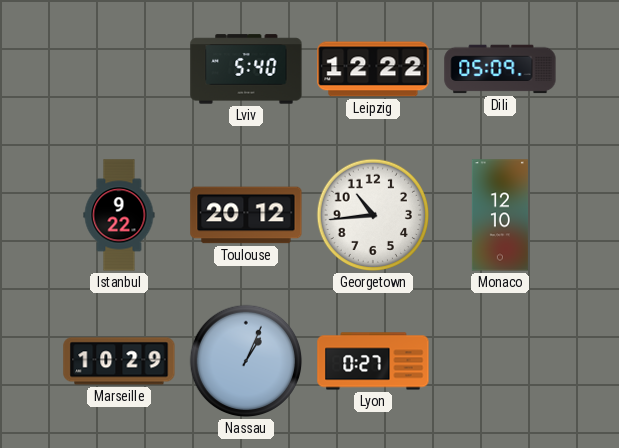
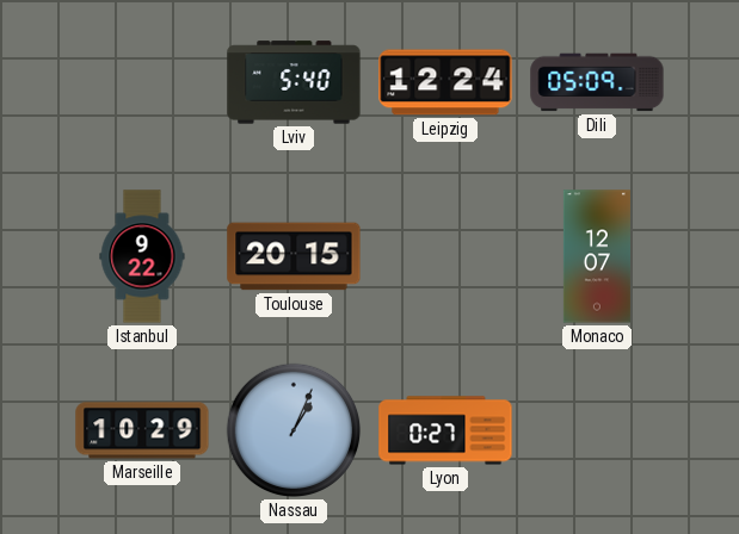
Leipzig: 12:22 -> 12:24
Toulouse: 20:12 -> 20:15
Georgetown: 10:44 -> none
Monaco: 12:10 -> 12:07
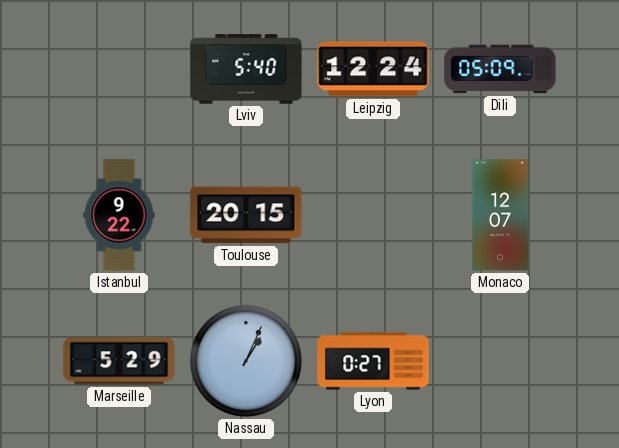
Marseille: 10:29 -> 5:29
